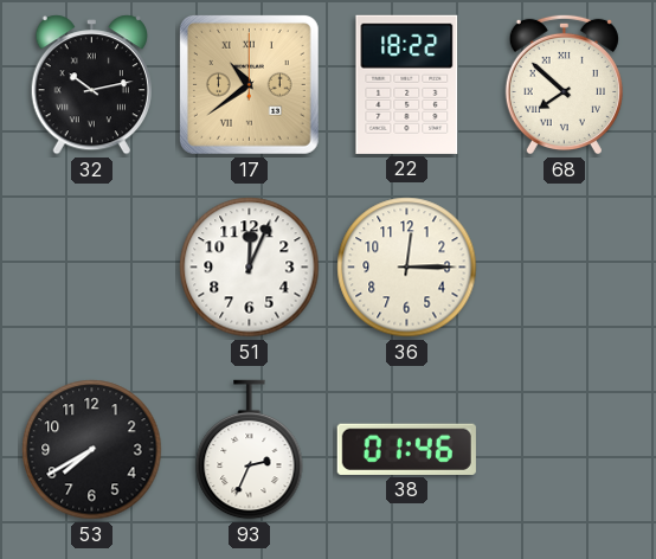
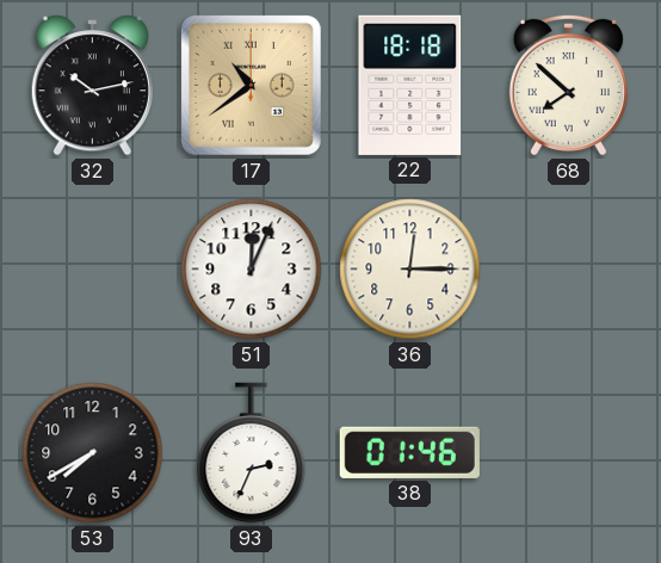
22: 18:22 -> 18:18
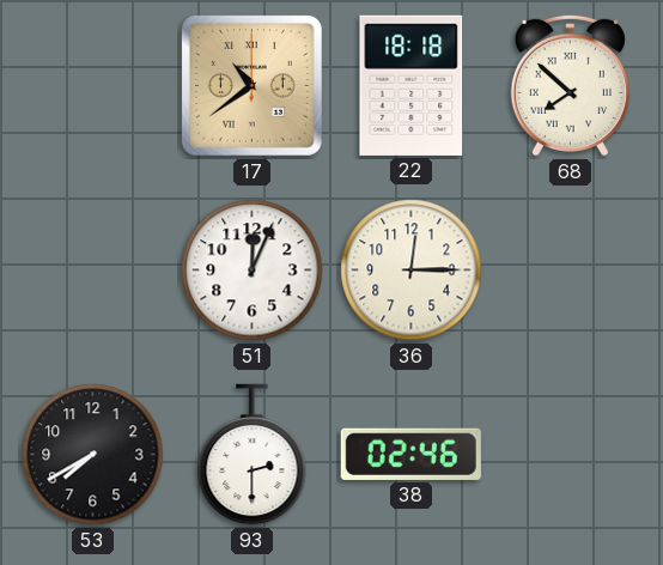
32: 10:13 -> none
93: 2:34 -> 2:30
38: 01:46 -> 02:46
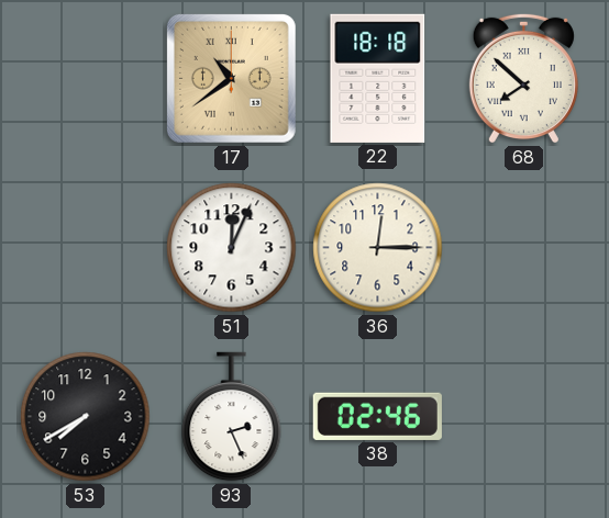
93: 2:30 -> 2:26
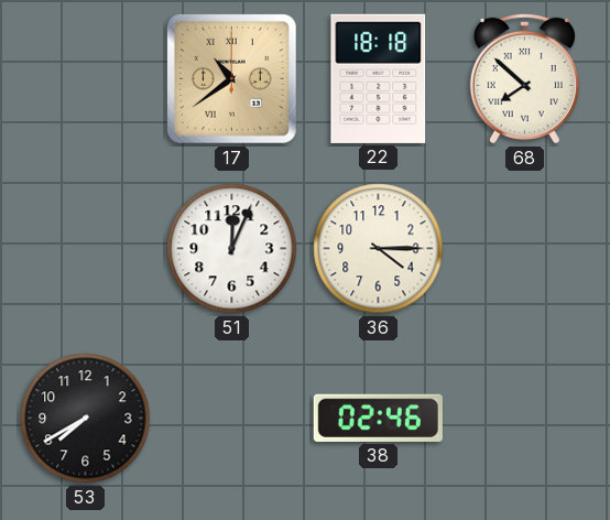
36: 12:15 -> 4:15
93: 2:26 -> none
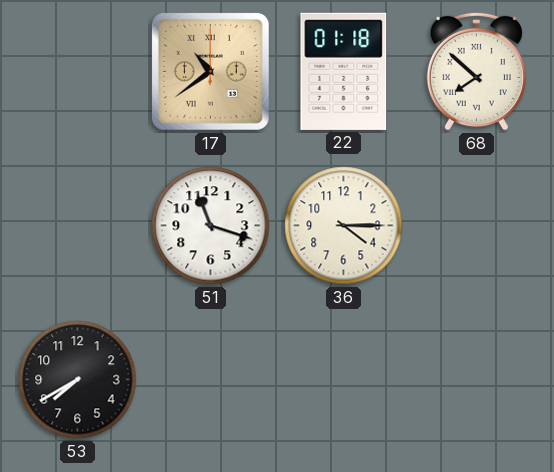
22: 18:18 -> 01:18
51: 12:04 -> 11:18
38: 02:46 -> none
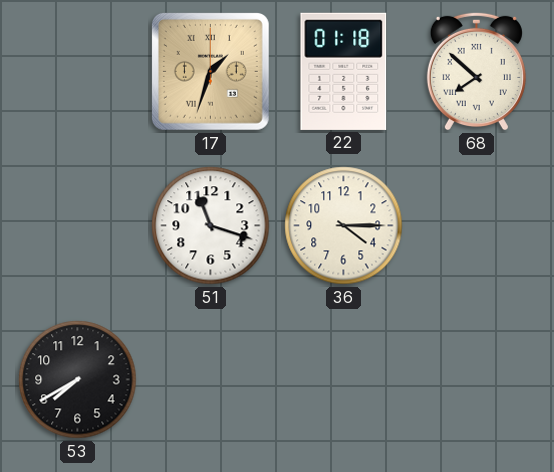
17: 10:39 -> 1:33
